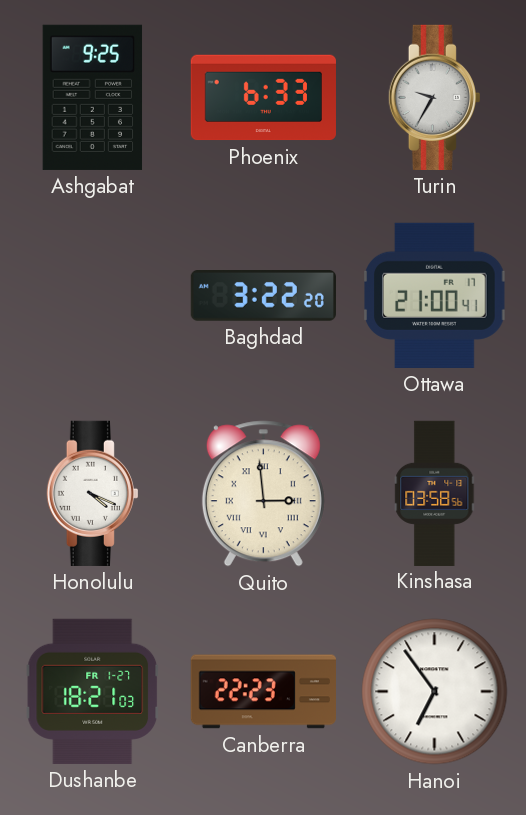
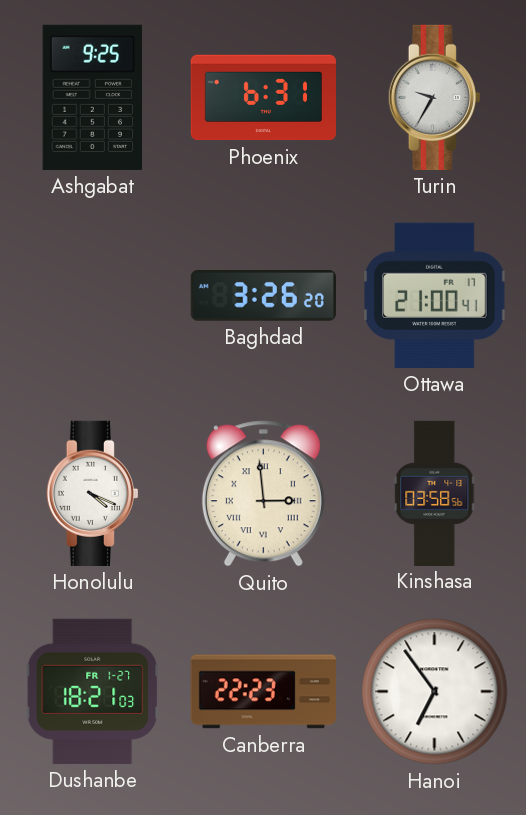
Phoenix: 6:33 -> 6:31
Baghdad: 3:22 -> 3:26
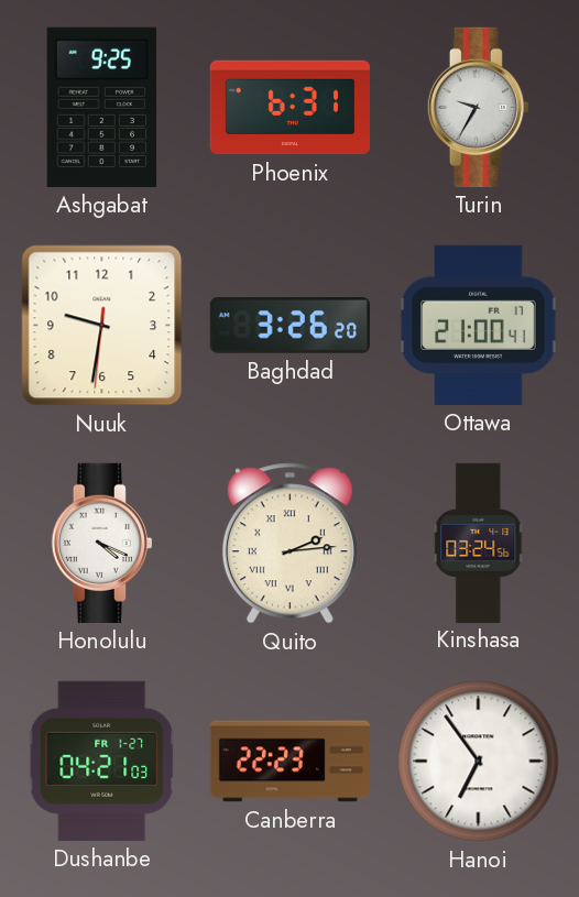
Nuuk: none -> 9:31
Quito: 2:59 -> 2:14
Kinshasa: 03:58 -> 03:24
Dushanbe: 18:21 -> 04:21
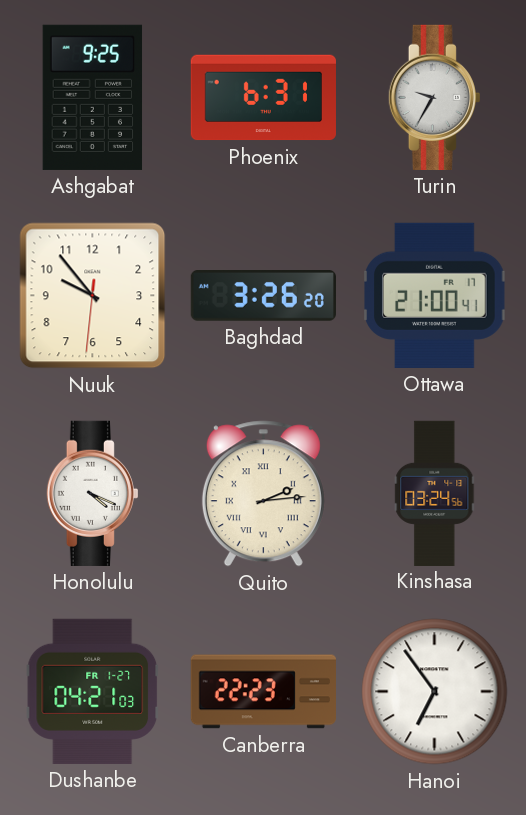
Nuuk: 9:31 -> 9:53
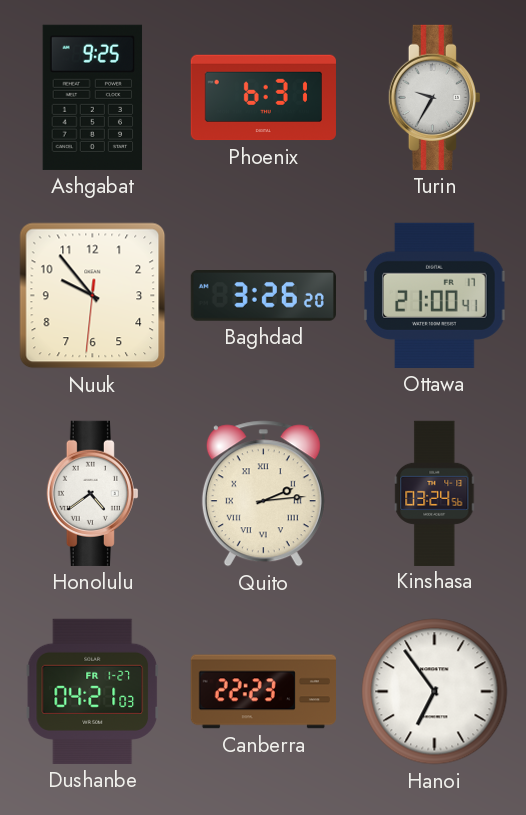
Honolulu: 4:19 -> 4:39
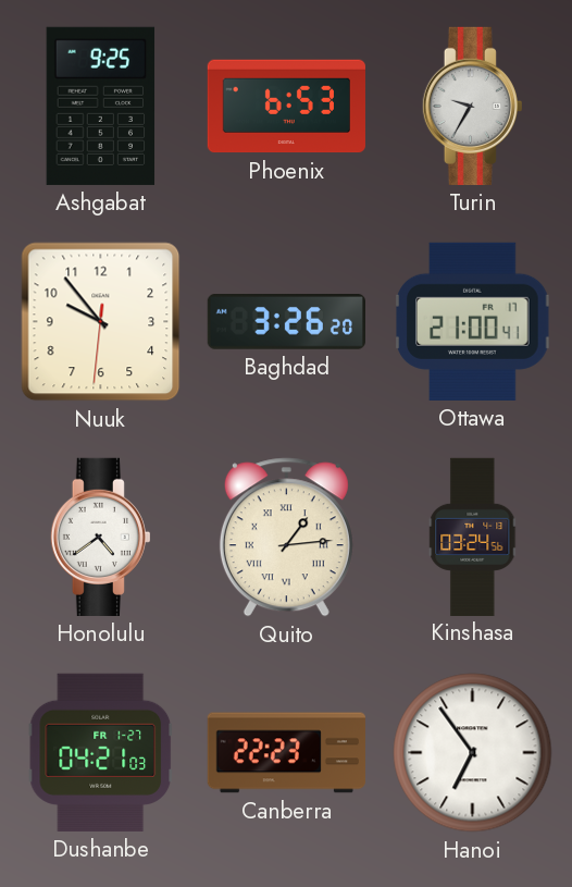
Phoenix: 6:31 -> 6:53
Quito: 2:14 -> 1:14
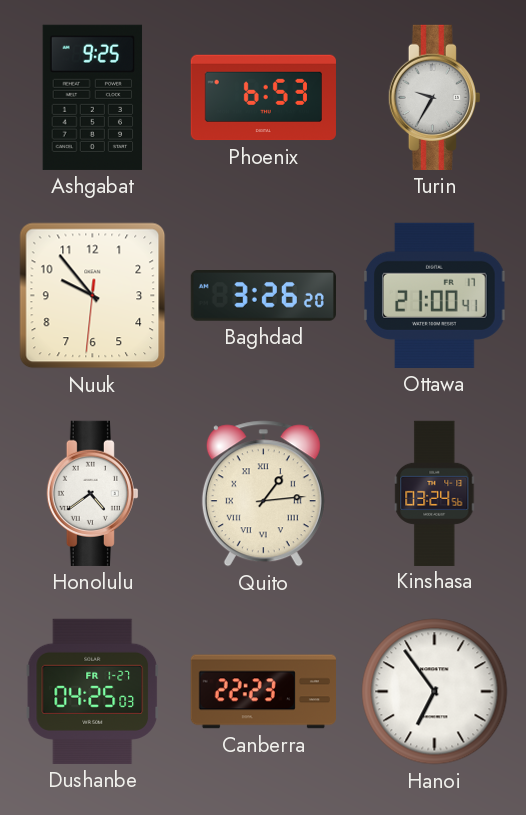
Dushanbe: 04:21 -> 04:25
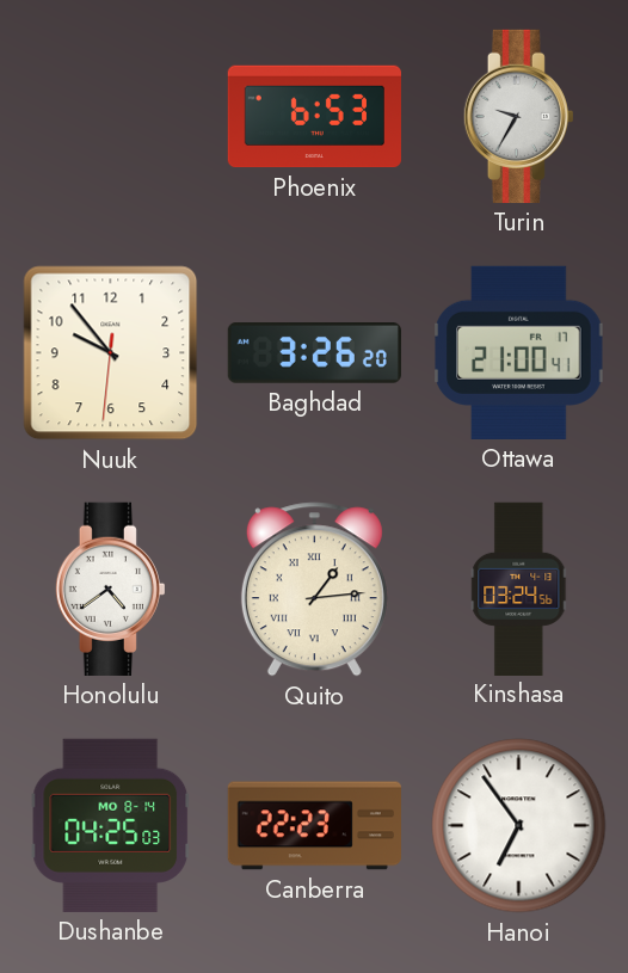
Ashgabat: 9:25 -> none
Dushanbe date: FR 1-27 -> MO 8-14
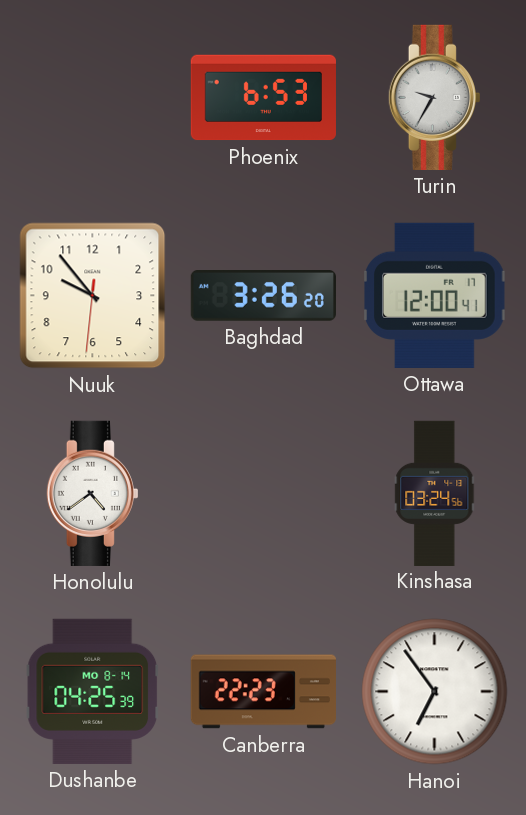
Ottawa: 21:00 -> 12:00
Quito: 1:14 -> none
Dushanbe: 04:25:03 -> 04:25:39
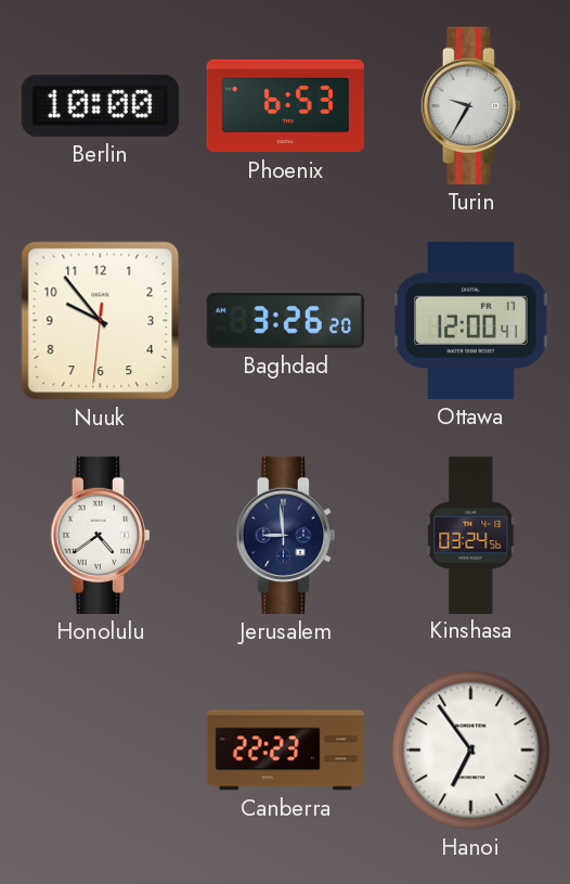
Berlin: none -> 10:00
Jerusalem: none -> 8:59
Dushanbe: 04:25 -> none
